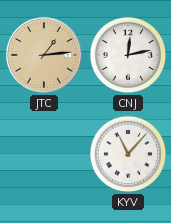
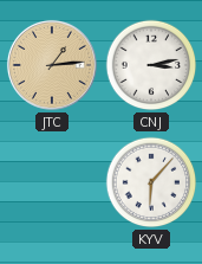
CNJ: 12:13 -> 3:13
KYV: 11:07 -> 6:07
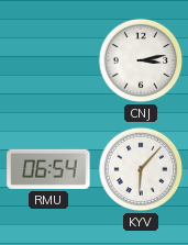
JTC: 1:14 -> none
RMU: none -> 06:54
